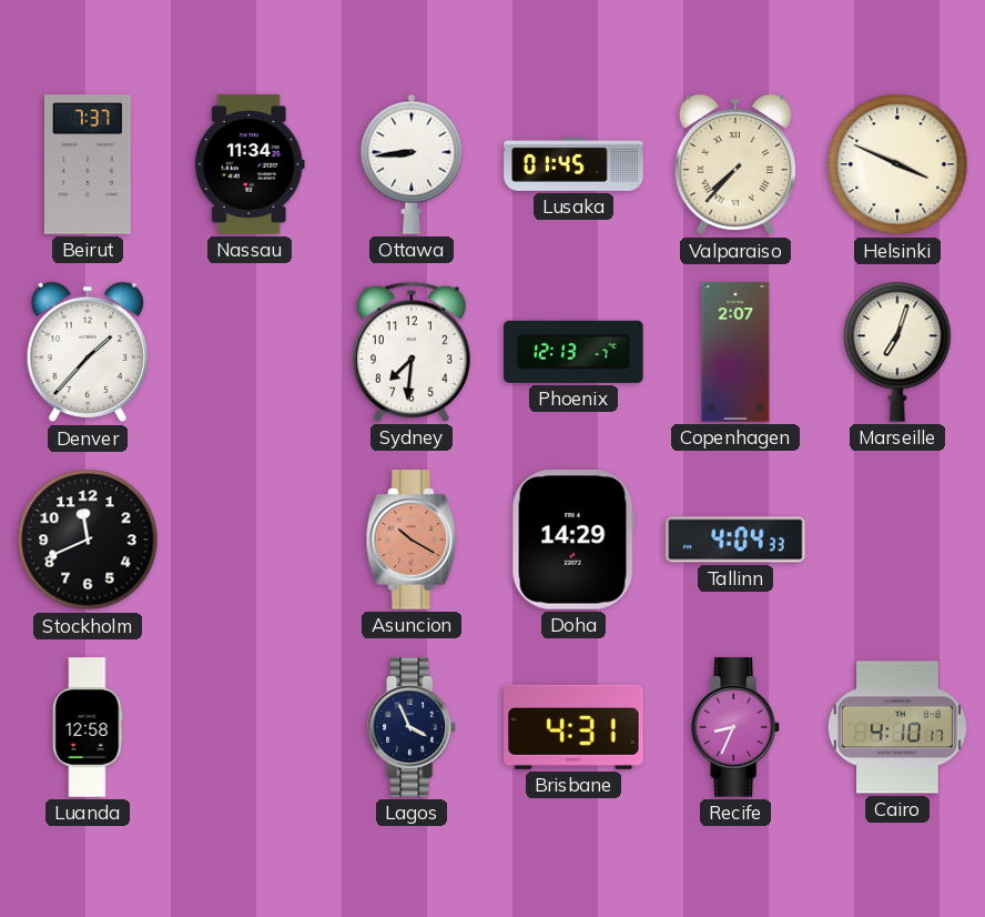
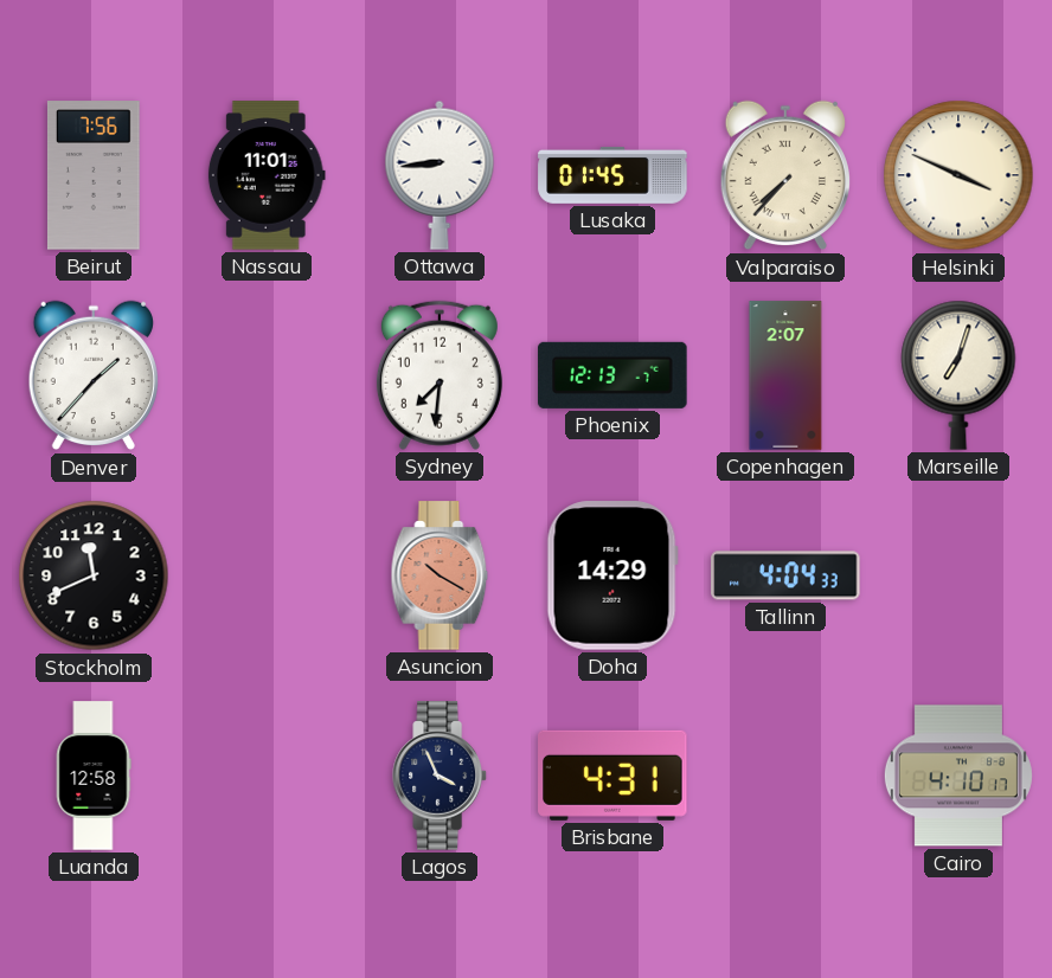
Beirut: 7:37 -> 7:56
Nassau: 11:34 -> 11:01
Recife: 8:34 -> none
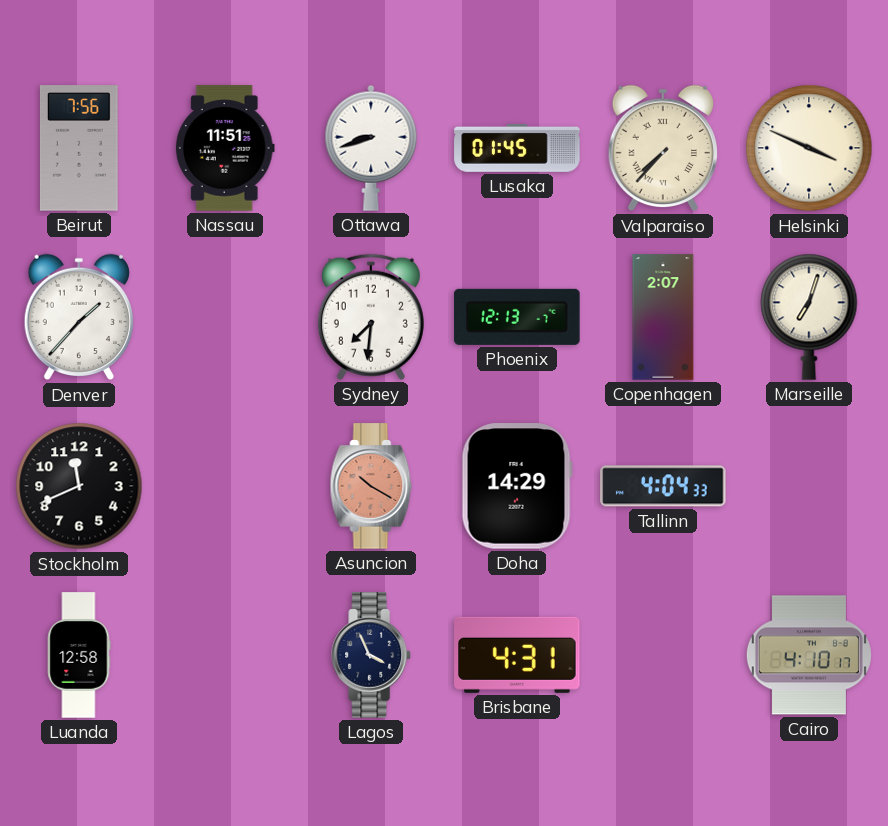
Nassau: 11:01 -> 11:51
Ottawa: 8:44 -> 8:42
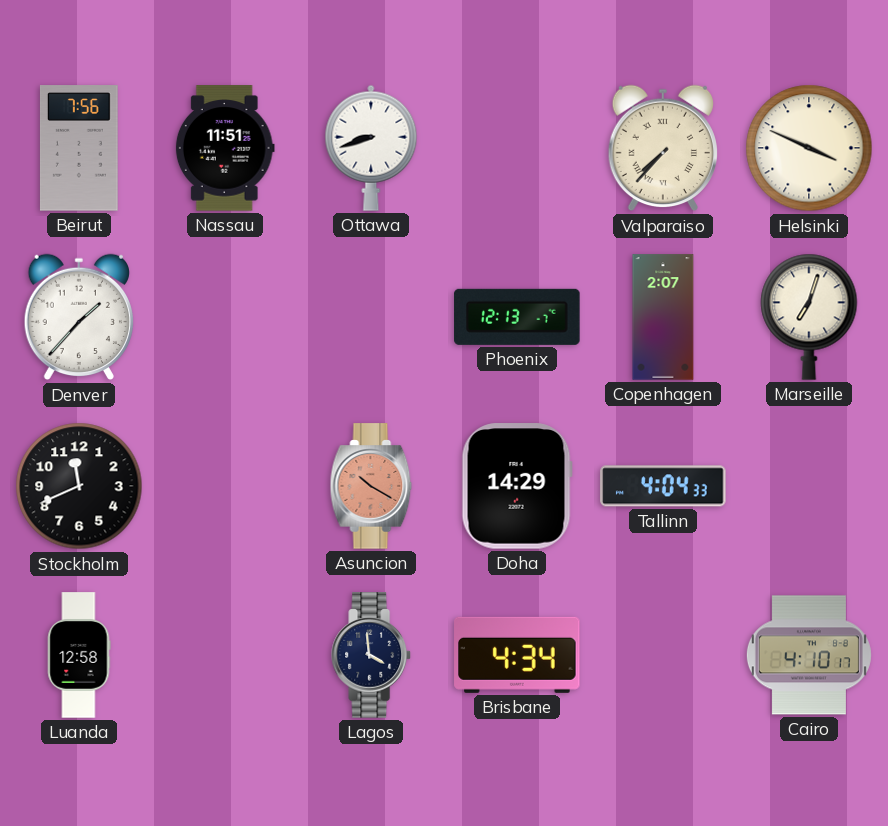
Lusaka: 01:45 -> none
Sydney: 7:31 -> none
Lagos: 3:56 -> 3:59
Brisbane: 4:31 -> 4:34
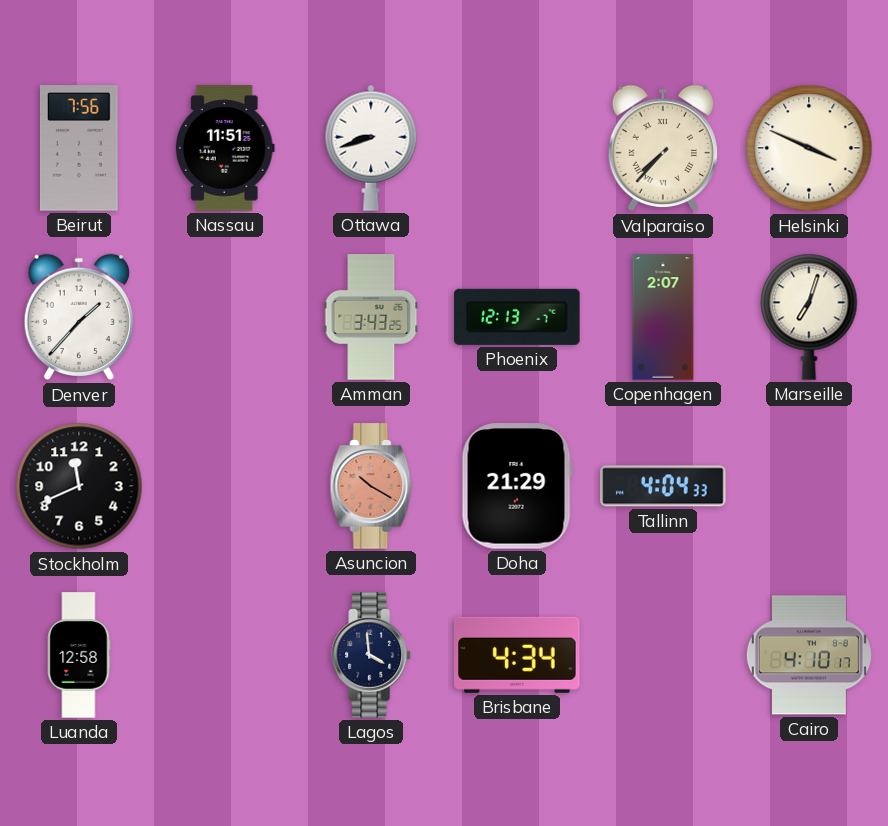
Amman: none -> 3:43
Doha: 14:29 -> 21:29
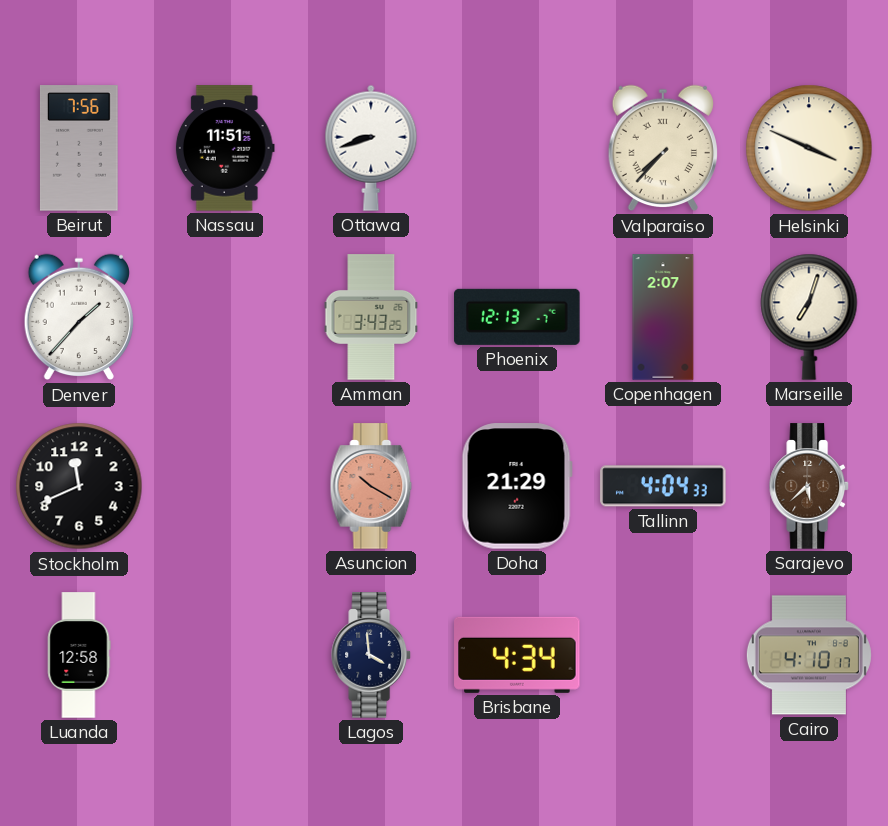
Sarajevo: none -> 5:38
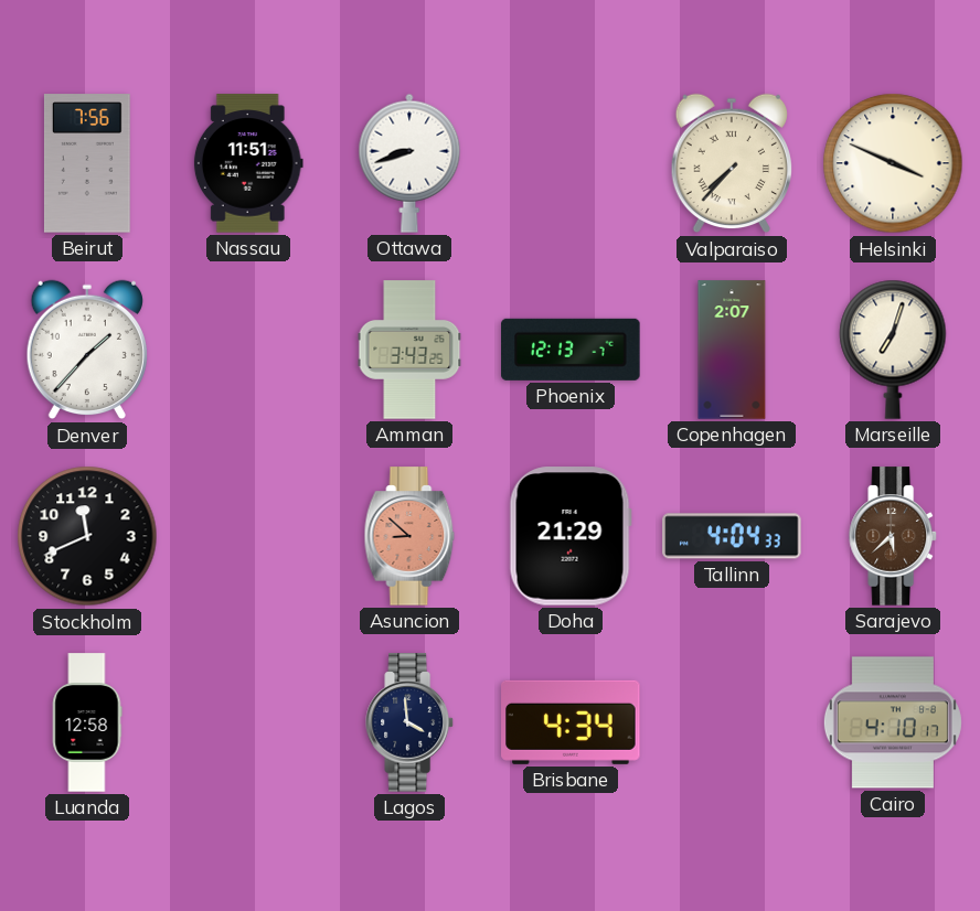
Asuncion: 10:20 -> 8:52
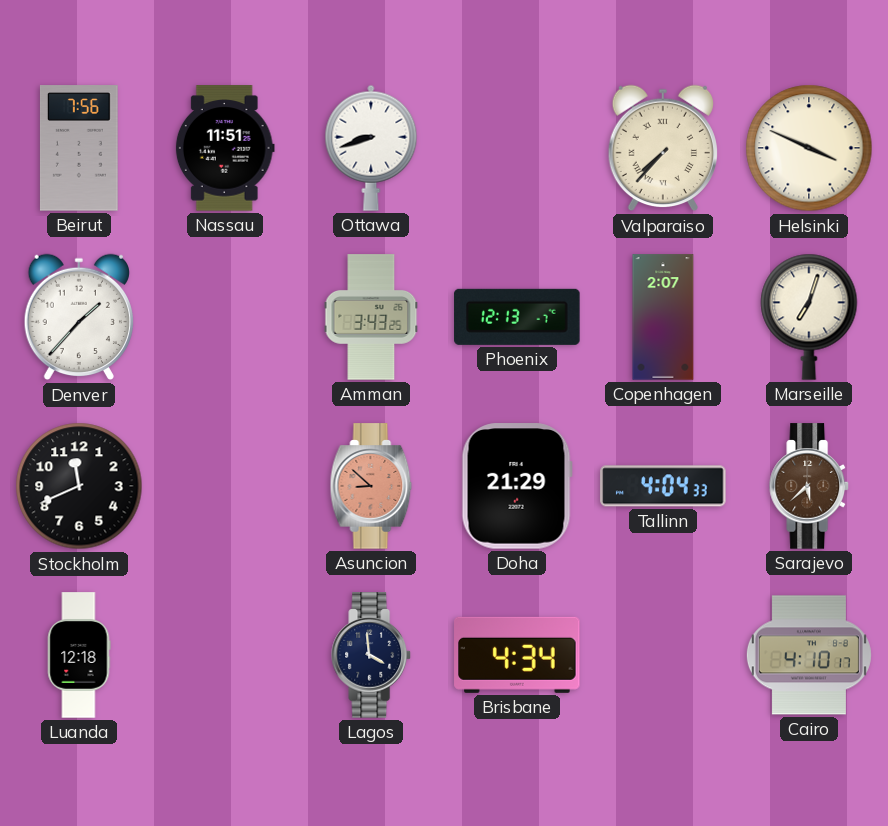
Luanda: 12:58 -> 12:18
